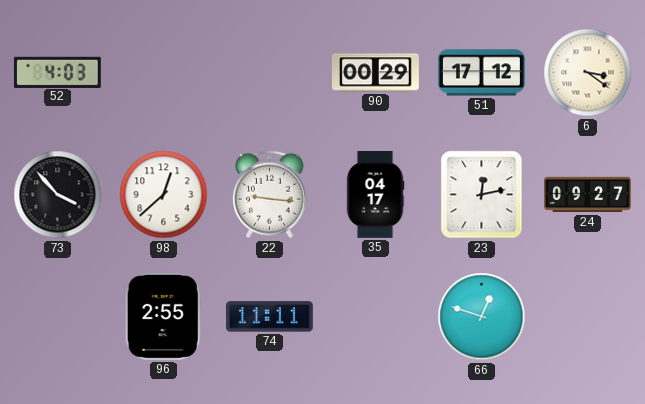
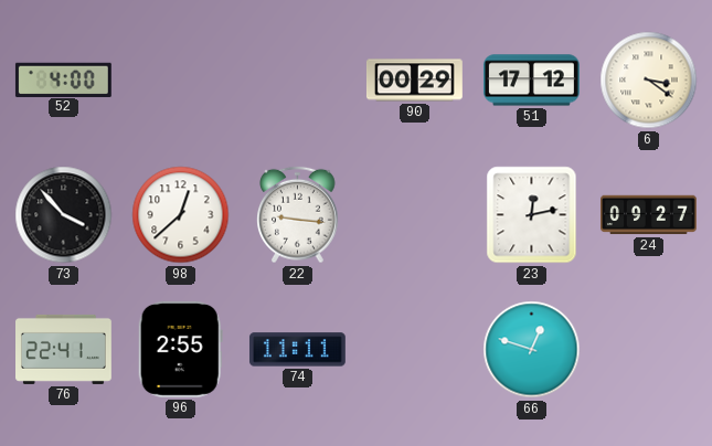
52: 4:03 -> 4:00
35: 04:17 -> none
76: none -> 22:41
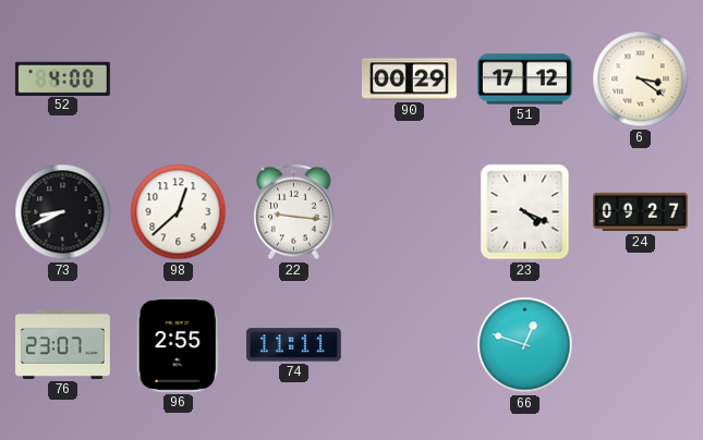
73: 3:53 -> 8:41
23: 12:13 -> 4:19
76: 22:41 -> 23:07
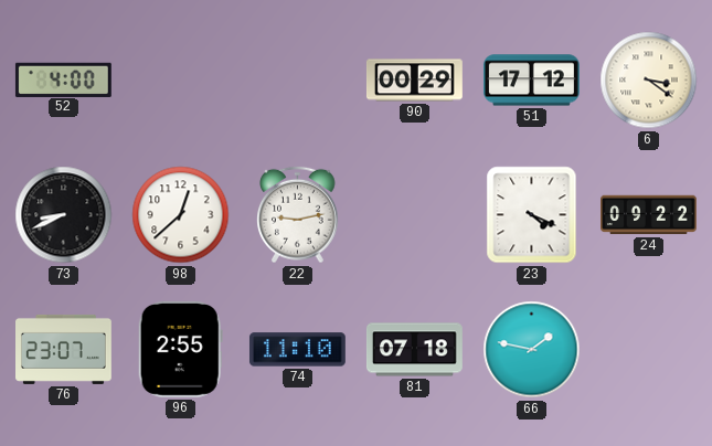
22: 9:16 -> 9:13
24: 09:27 -> 09:22
74: 11:11 -> 11:10
81: none -> 07:18
66: 12:48 -> 1:47
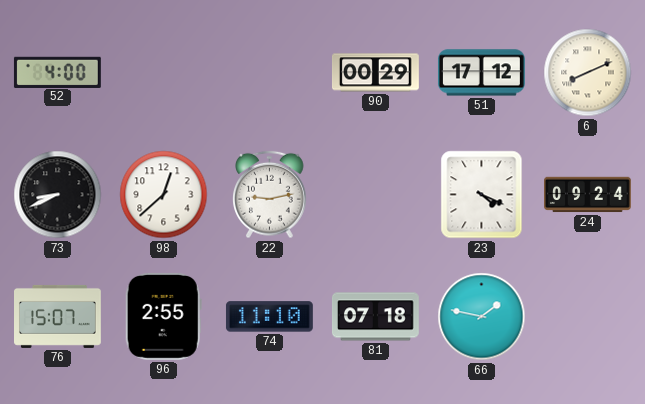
6: 3:21 -> 8:11
24: 09:22 -> 09:24
76: 23:07 -> 15:07
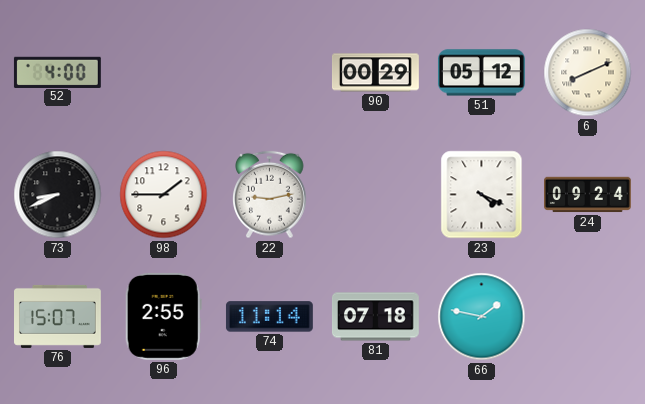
51: 17:12 -> 05:12
98: 12:38 -> 1:45
74: 11:10 -> 11:14
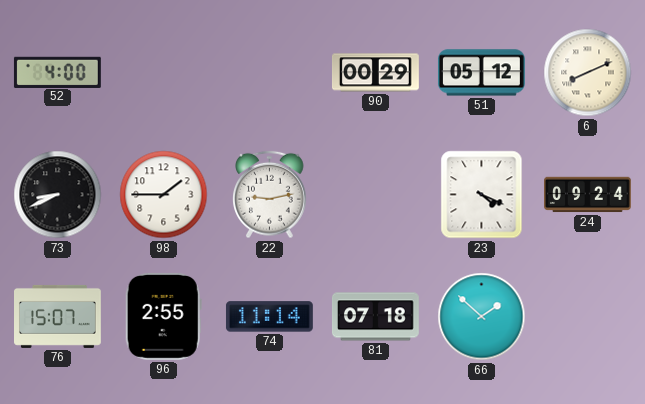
66: 1:47 -> 1:52
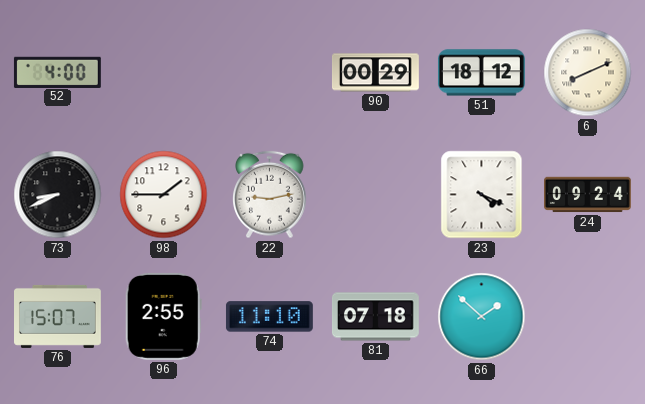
51: 05:12 -> 18:12
74: 11:14 -> 11:10
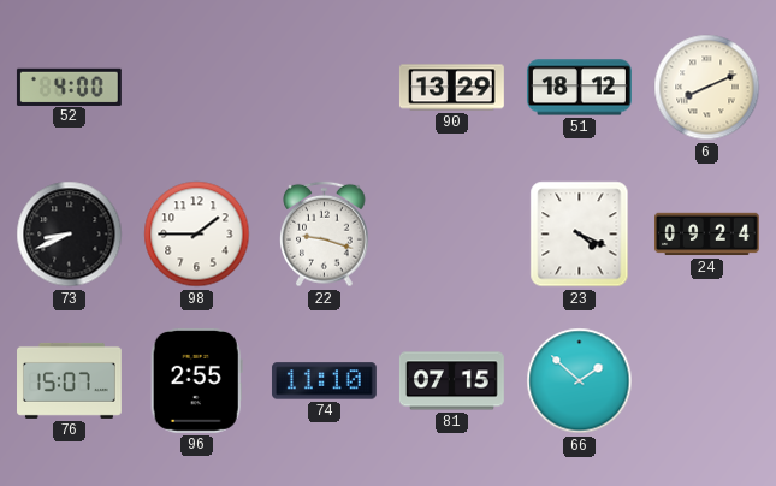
90: 00:29 -> 13:29
22: 9:13 -> 9:18
81: 07:18 -> 07:15
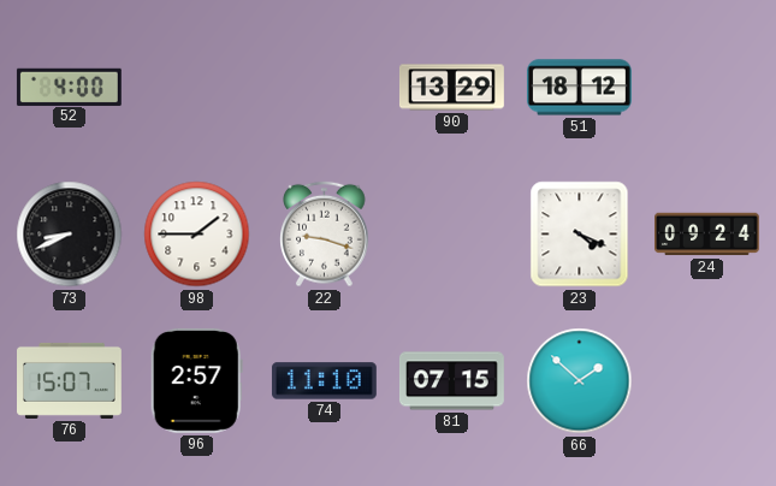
6: 8:11 -> none
96: 2:55 -> 2:57
